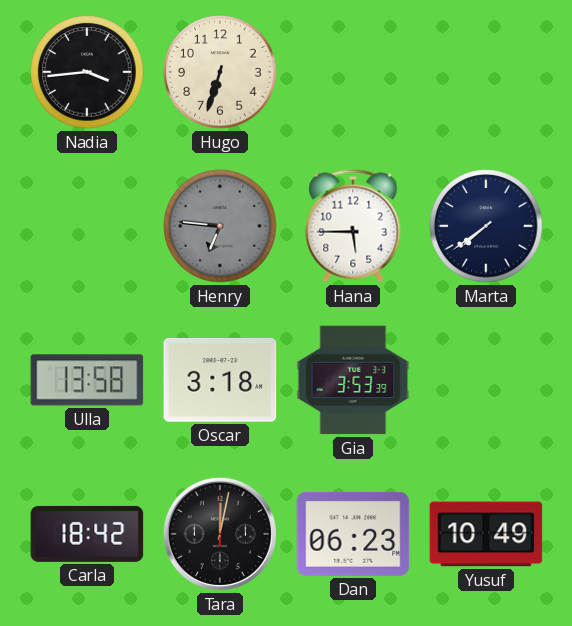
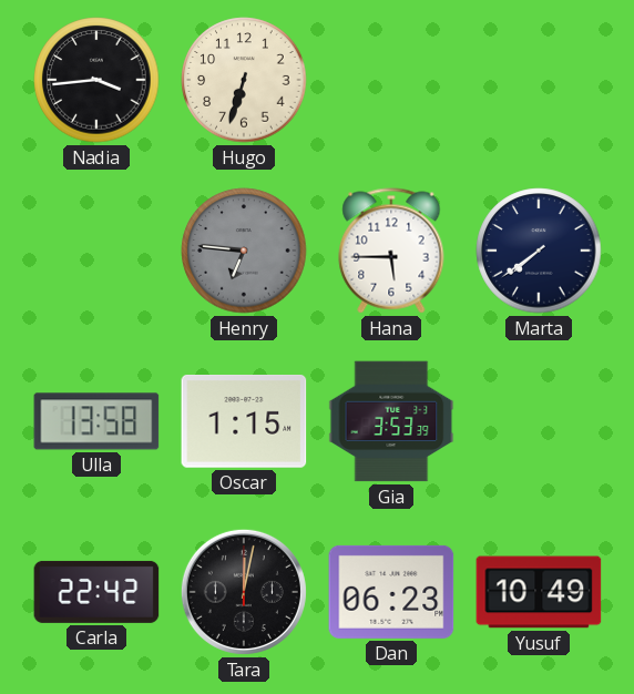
Oscar: 3:18 -> 1:15
Carla: 18:42 -> 22:42
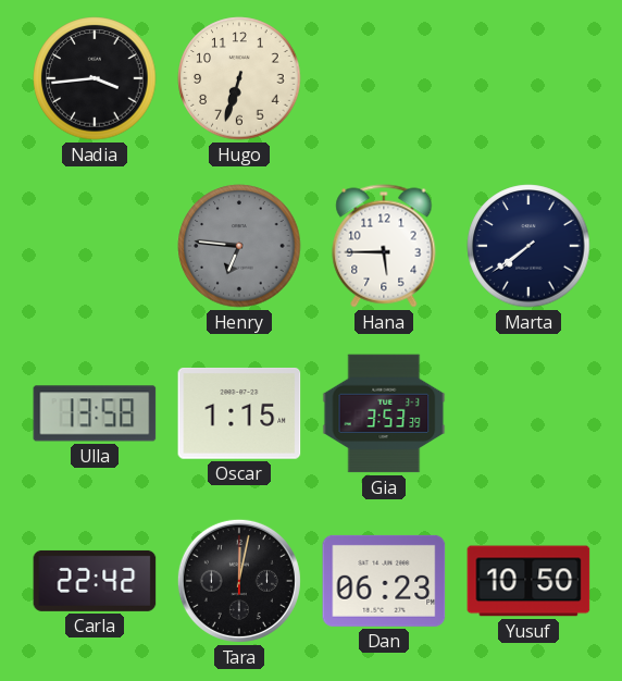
Yusuf: 10:49 -> 10:50
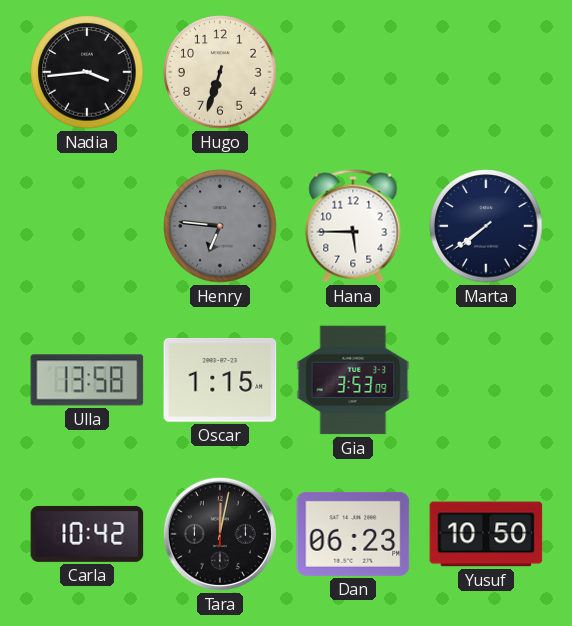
Gia: 3:53:39 -> 3:53:09
Carla: 22:42 -> 10:42
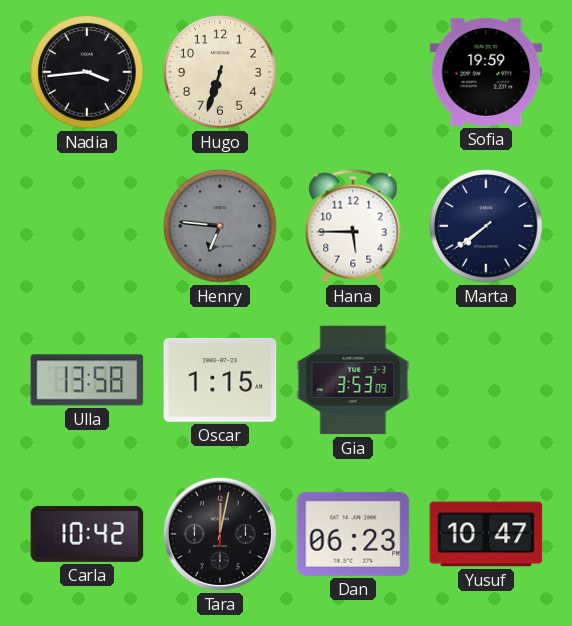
Sofia: none -> 19:59
Yusuf: 10:50 -> 10:47
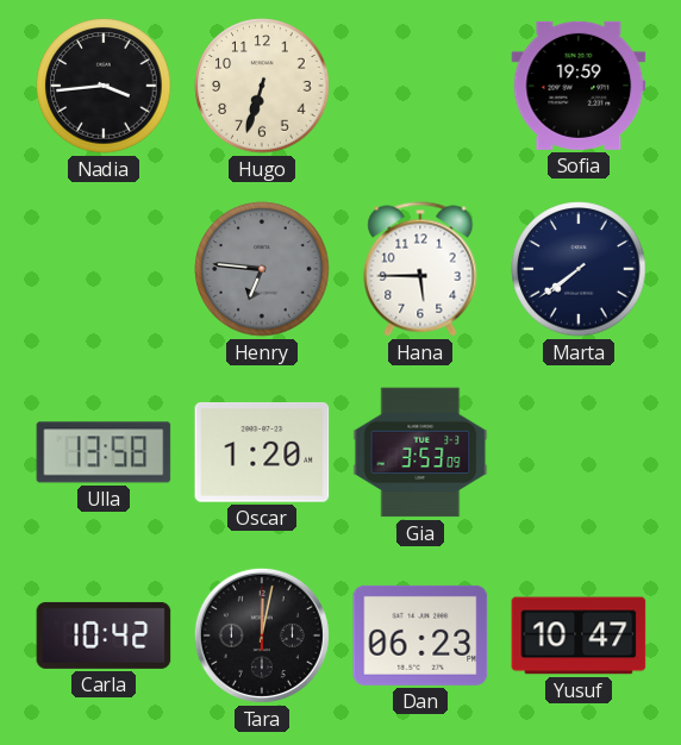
Oscar: 1:15 -> 1:20
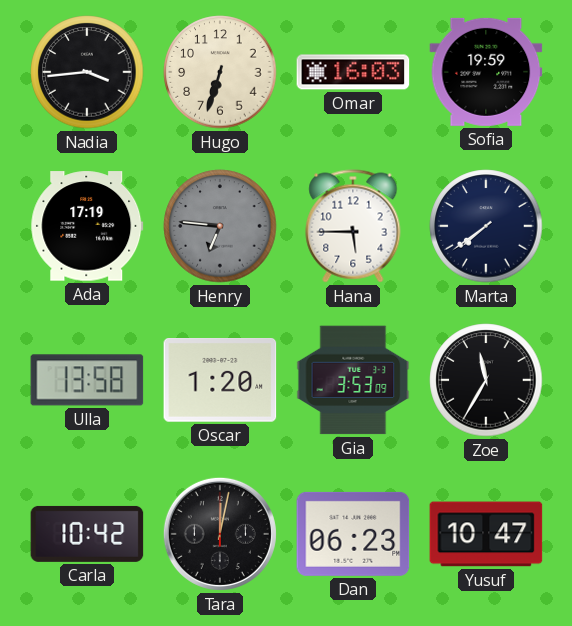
Omar: none -> 16:03
Ada: none -> 17:19
Zoe: none -> 11:35
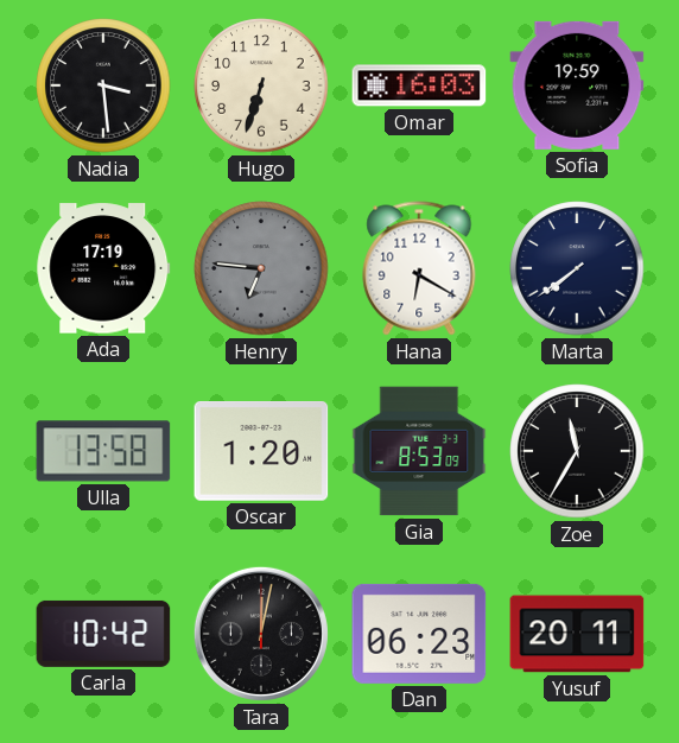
Nadia: 3:44 -> 3:29
Hana: 5:45 -> 6:20
Gia: 3:53 -> 8:53
Yusuf: 10:47 -> 20:11
